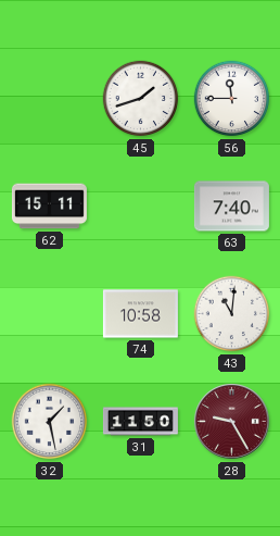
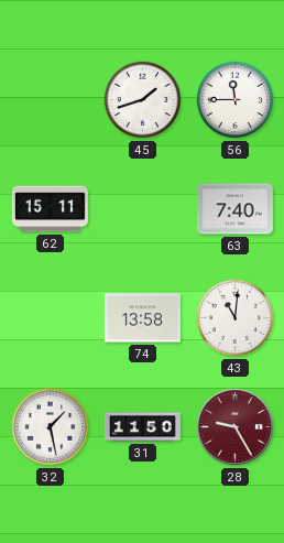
74: 10:58 -> 13:58
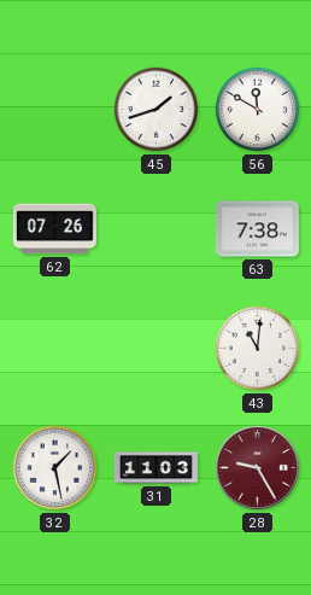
56: 11:45 -> 11:50
62: 15:11 -> 07:26
63: 7:40 -> 7:38
74: 13:58 -> none
31: 11:50 -> 11:03
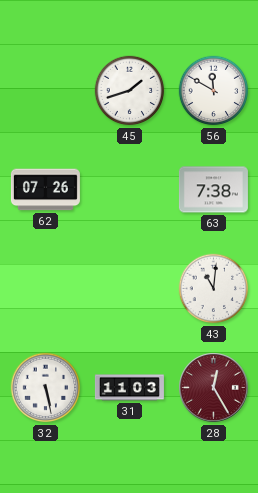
32: 1:28 -> 5:28
28: 9:25 -> 12:25
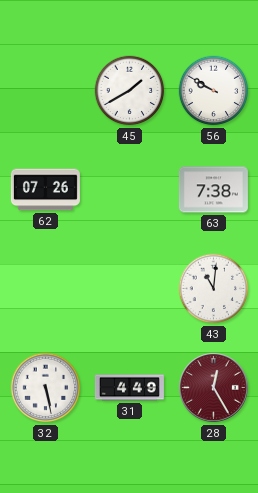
45: 1:42 -> 1:40
56: 11:50 -> 9:50
31: 11:03 -> 4:49
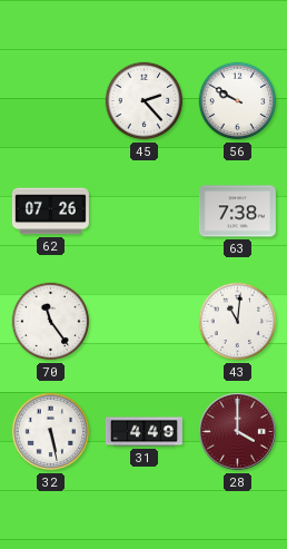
45: 1:40 -> 2:23
70: none -> 11:24
28: 12:25 -> 4:00
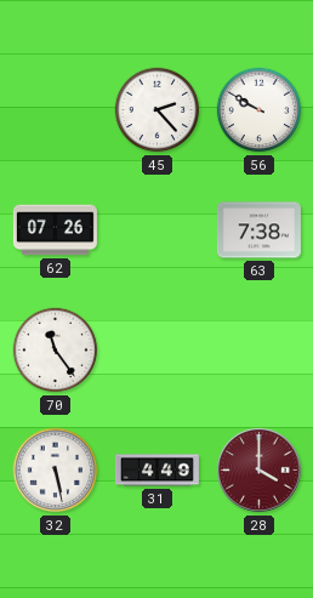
43: 11:01 -> none
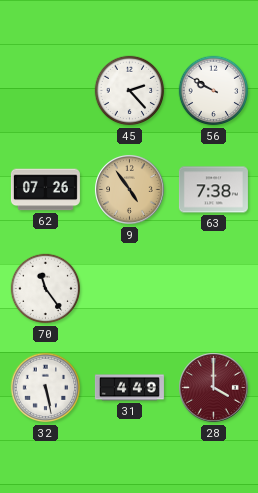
9: none -> 4:54
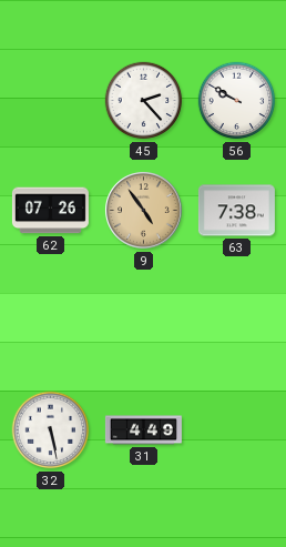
70: 11:24 -> none
28: 4:00 -> none
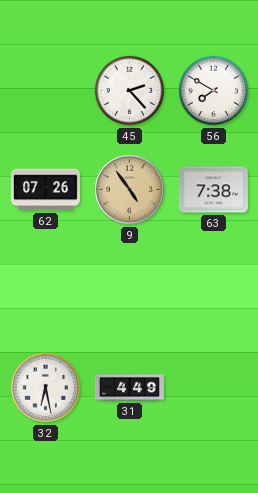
56: 9:50 -> 7:50
32: 5:28 -> 6:28
